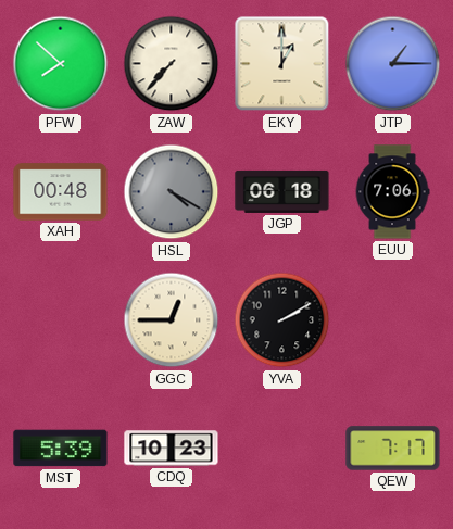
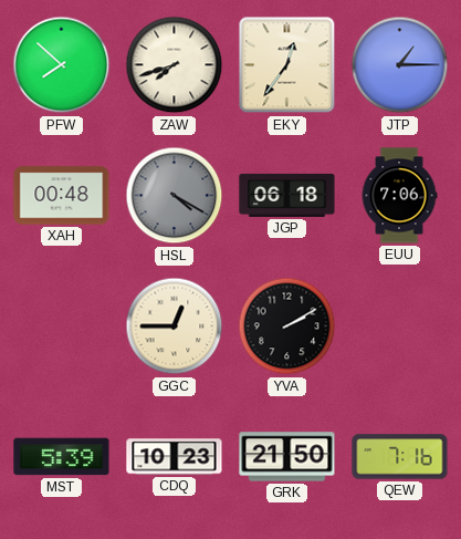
ZAW: 7:37 -> 7:42
EKY: 1:00 -> 12:36
GRK: none -> 21:50
QEW: 7:17 -> 7:16
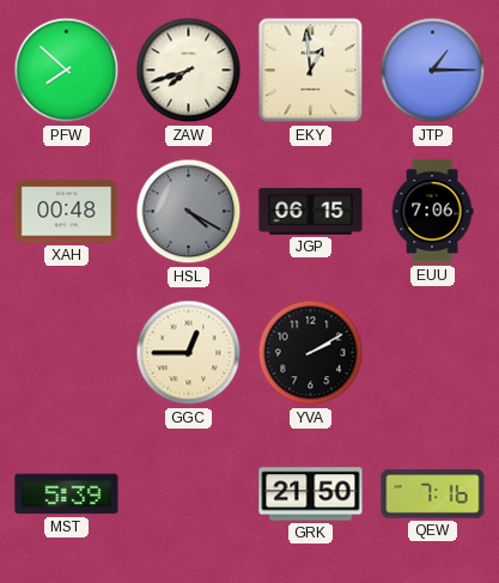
EKY: 12:36 -> 12:59
JGP: 06:18 -> 06:15
CDQ: 10:23 -> none
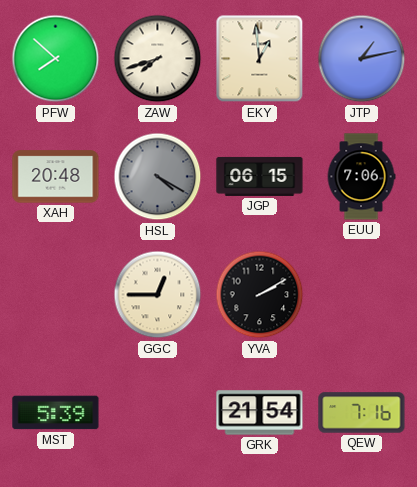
JTP: 1:15 -> 1:13
XAH: 00:48 -> 20:48
GRK: 21:50 -> 21:54
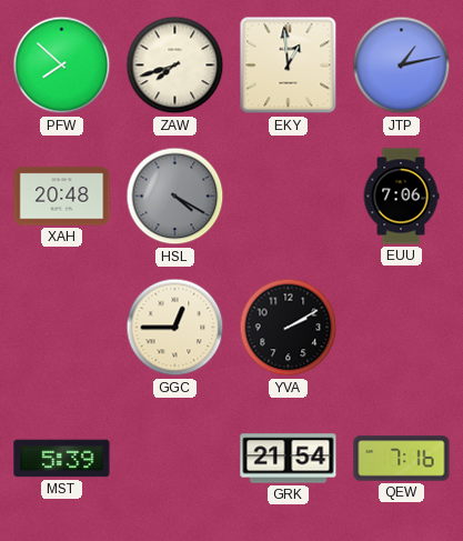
JGP: 06:15 -> none
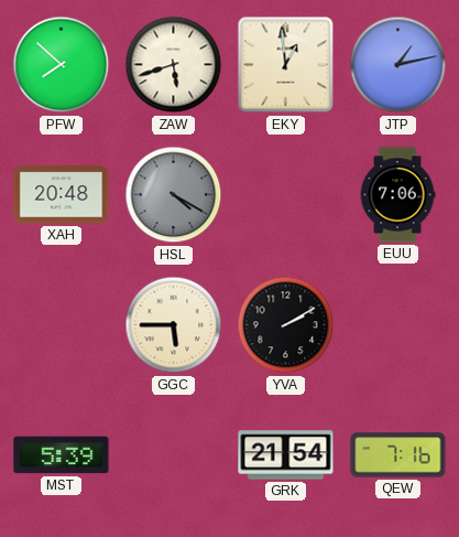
ZAW: 7:42 -> 5:42
GGC: 12:45 -> 5:45
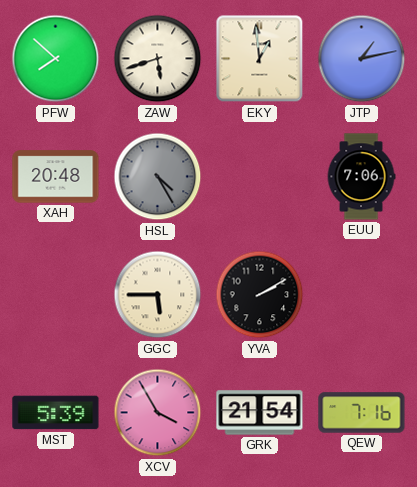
HSL: 4:20 -> 4:25
XCV: none -> 3:55
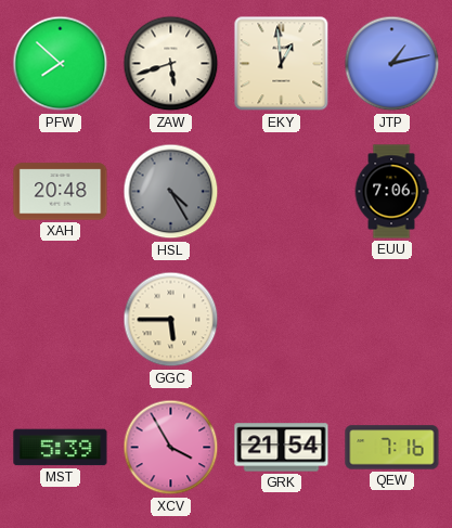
YVA: 2:10 -> none
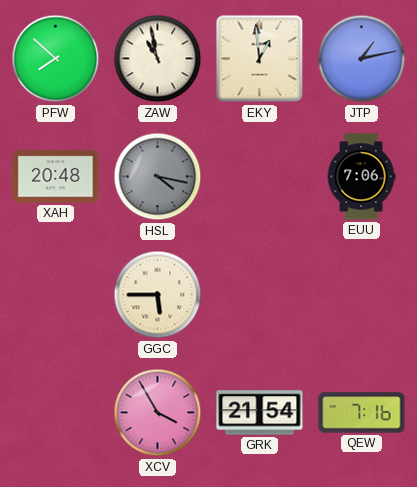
ZAW: 5:42 -> 10:58
HSL: 4:25 -> 4:17
MST: 5:39 -> none
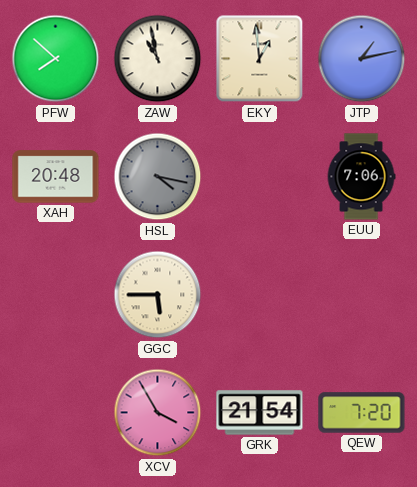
QEW: 7:16 -> 7:20
